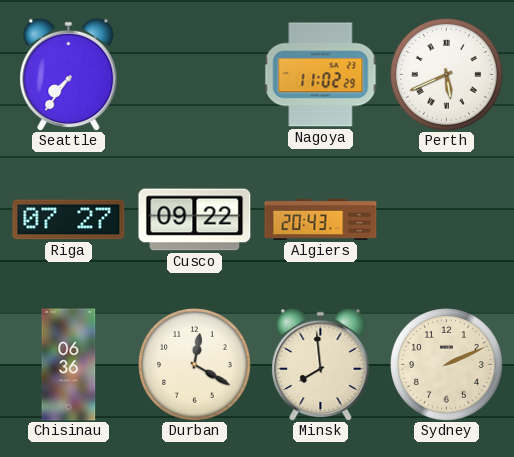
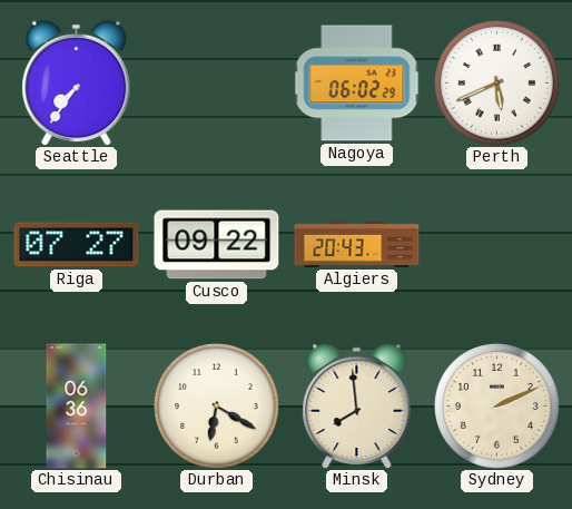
Nagoya: 11:02 -> 06:02
Durban: 12:20 -> 6:20
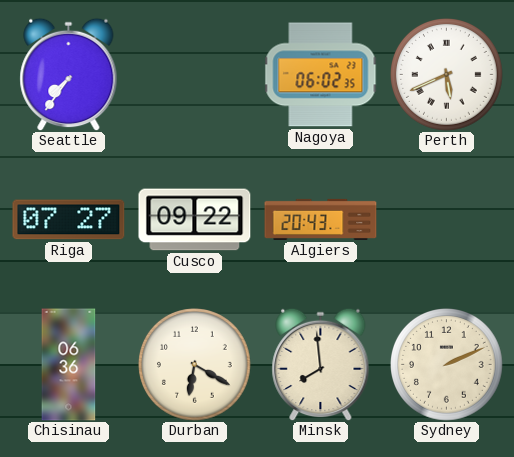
Nagoya: 06:02:29 -> 06:02:35
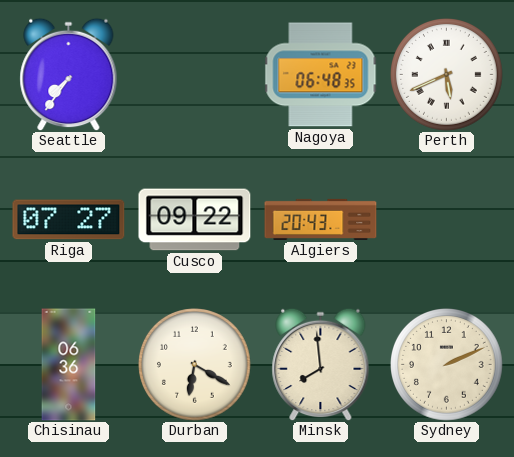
Nagoya: 06:02 -> 06:48
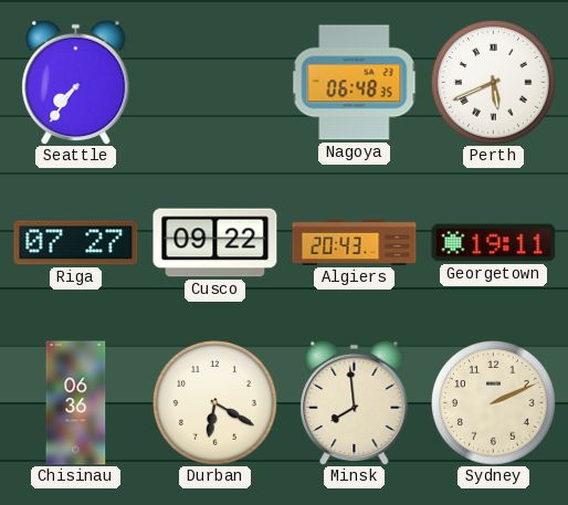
Georgetown: none -> 19:11
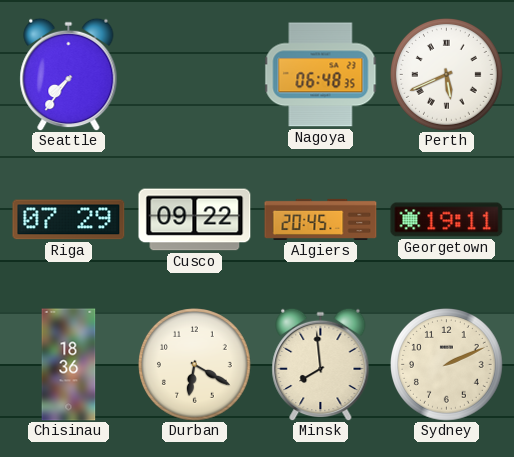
Riga: 07:27 -> 07:29
Algiers: 20:43 -> 20:45
Chisinau: 06:36 -> 18:36
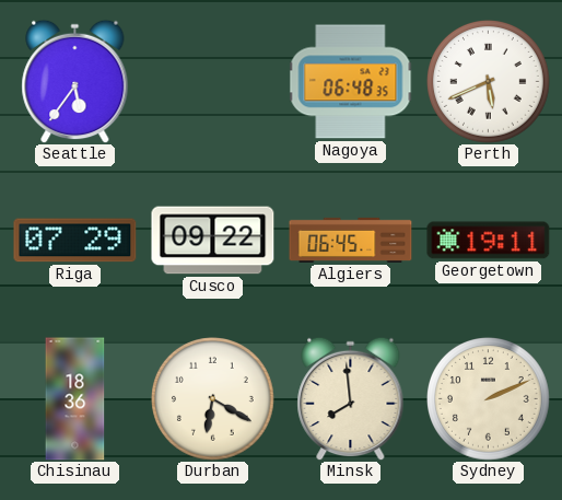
Seattle: 7:36 -> 5:36
Algiers: 20:45 -> 06:45
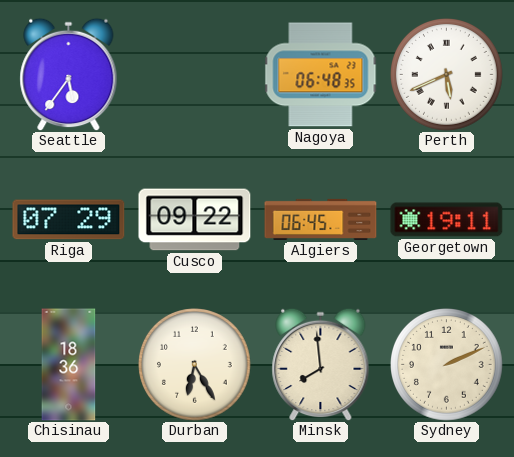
Durban: 6:20 -> 6:25
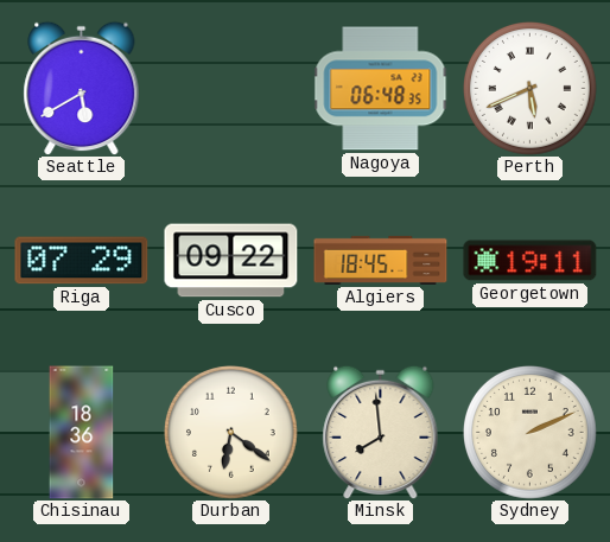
Seattle: 5:36 -> 5:40
Algiers: 06:45 -> 18:45
Durban: 6:25 -> 6:21
